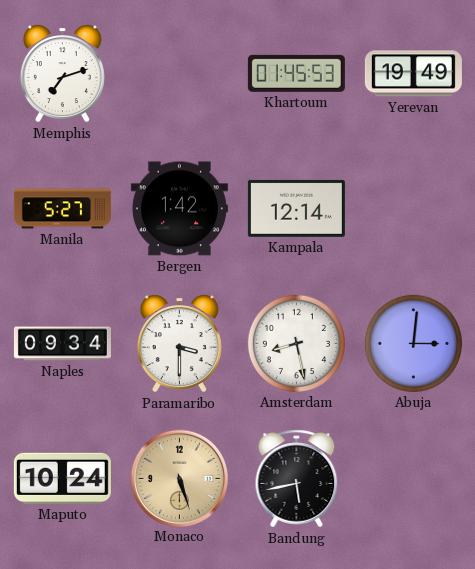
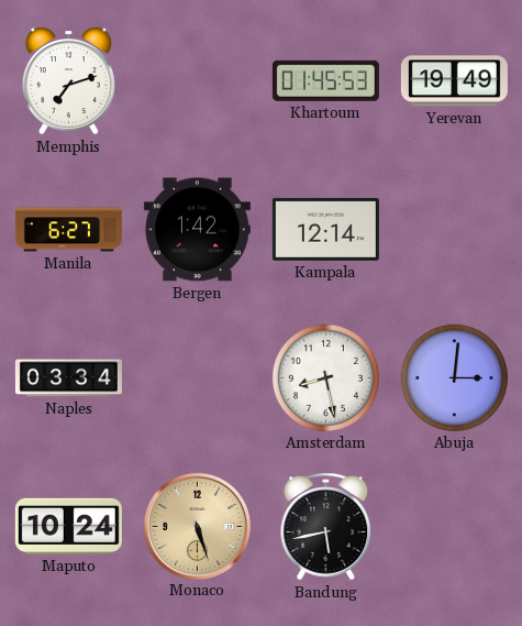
Manila: 5:27 -> 6:27
Naples: 09:34 -> 03:34
Paramaribo: 3:30 -> none
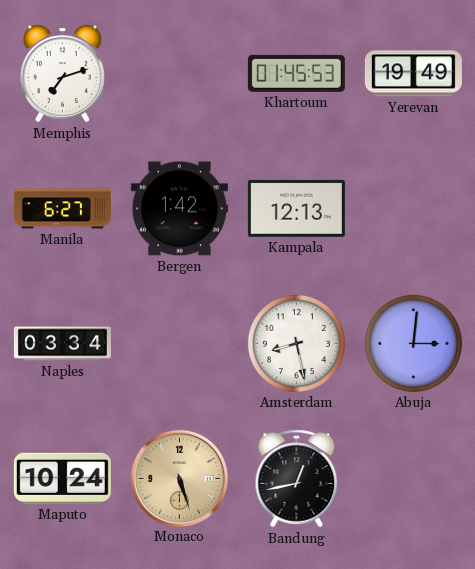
Kampala: 12:14 -> 12:13
Bandung: 5:43 -> 12:43
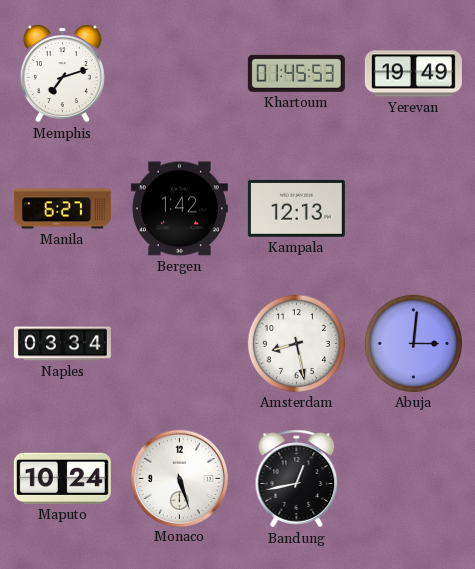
Monaco dial: champagne -> white
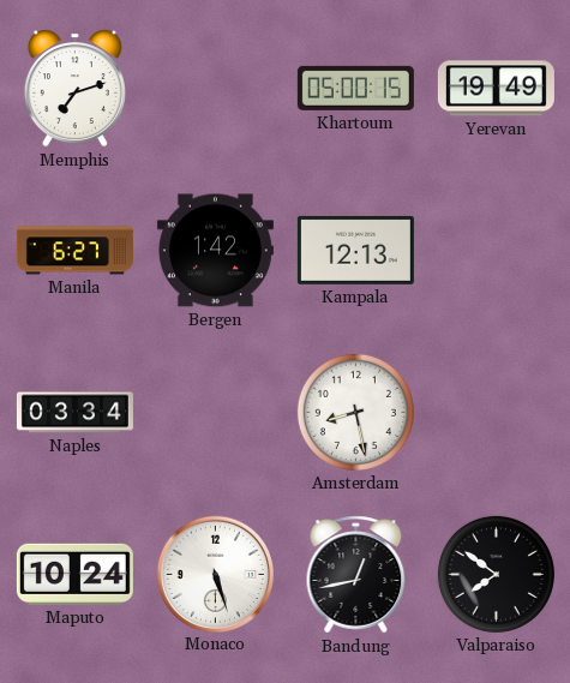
Khartoum: 01:45 -> 05:00
Abuja: 3:01 -> none
Valparaiso: none -> 7:51
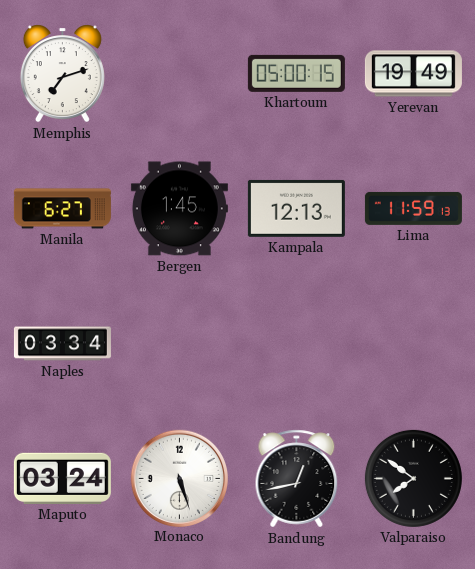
Bergen: 1:42 -> 1:45
Lima: none -> 11:59
Amsterdam: 8:28 -> none
Maputo: 10:24 -> 03:24
